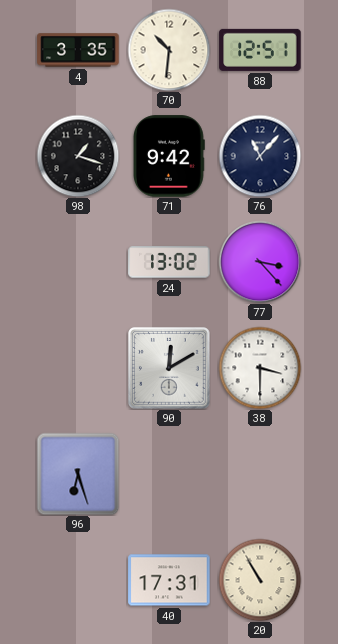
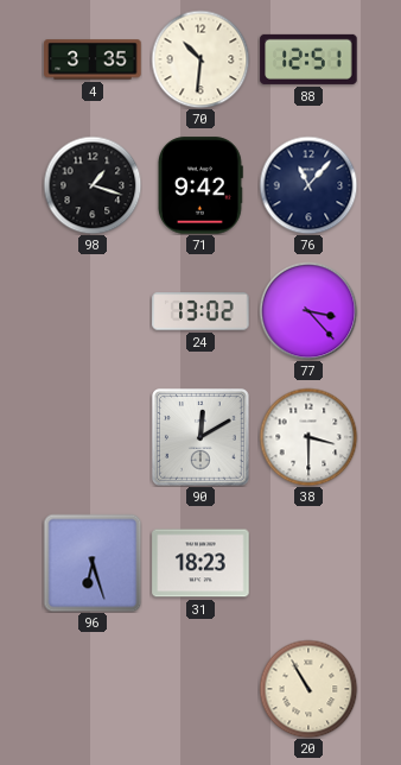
31: none -> 18:23
40: 17:31 -> none
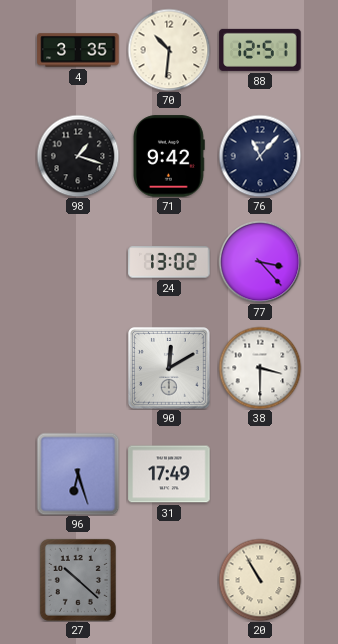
31: 18:23 -> 17:49
27: none -> 10:22
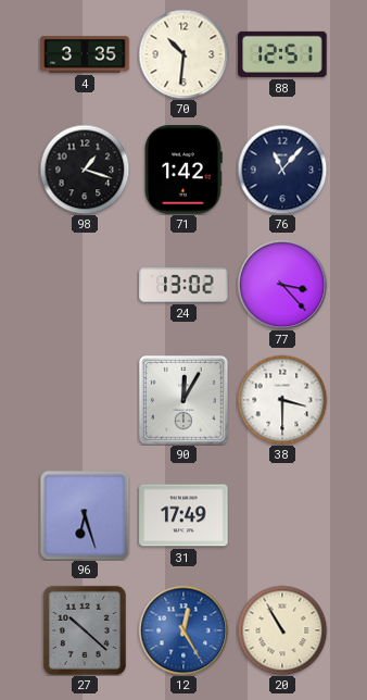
71: 9:42 -> 1:42
90: 12:10 -> 12:05
12: none -> 12:25
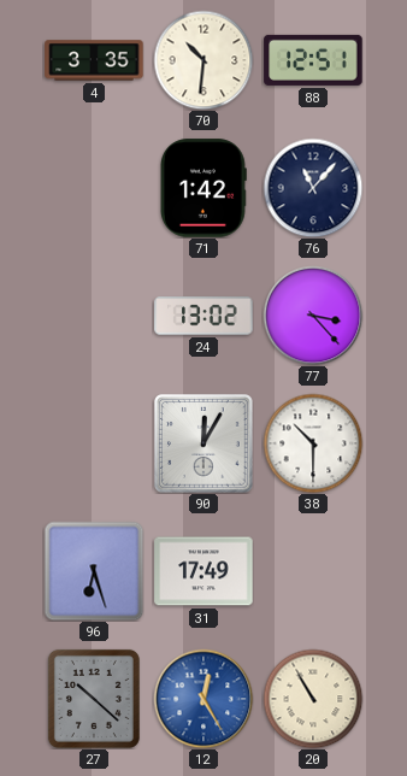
98: 1:18 -> none
38: 3:30 -> 10:30
